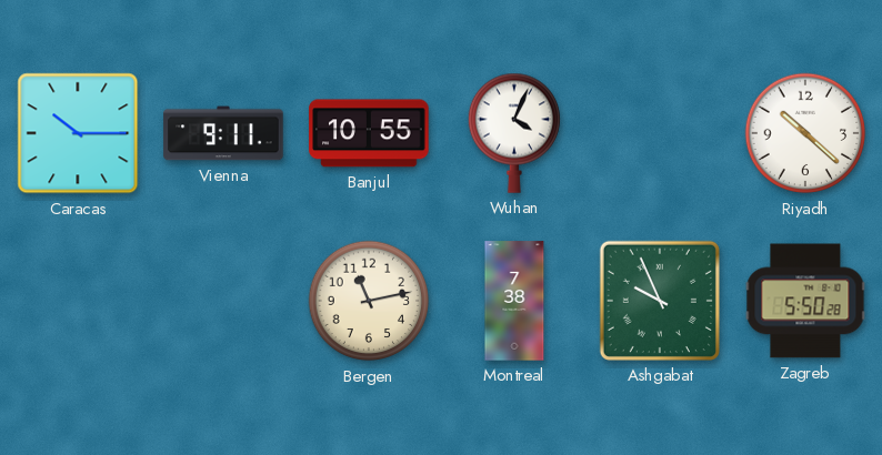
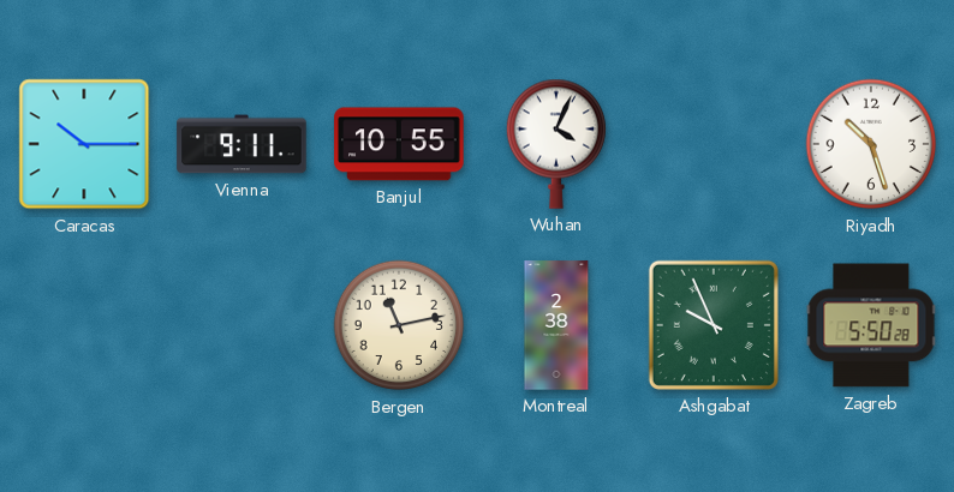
Riyadh: 10:22 -> 10:27
Montreal: 7:38 -> 2:38
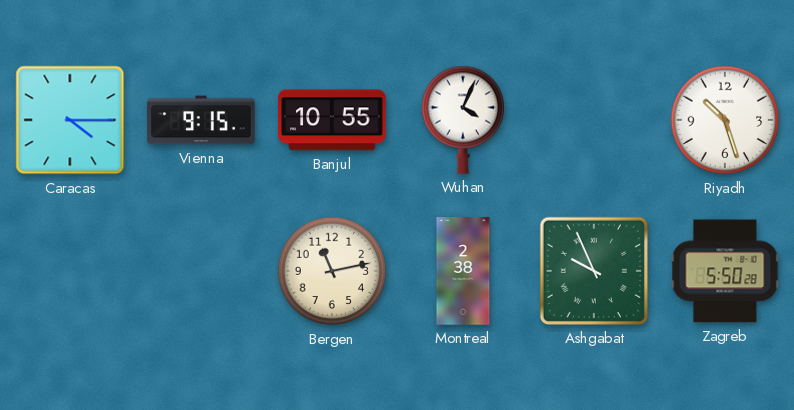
Caracas: 10:15 -> 4:15
Vienna: 9:11 -> 9:15
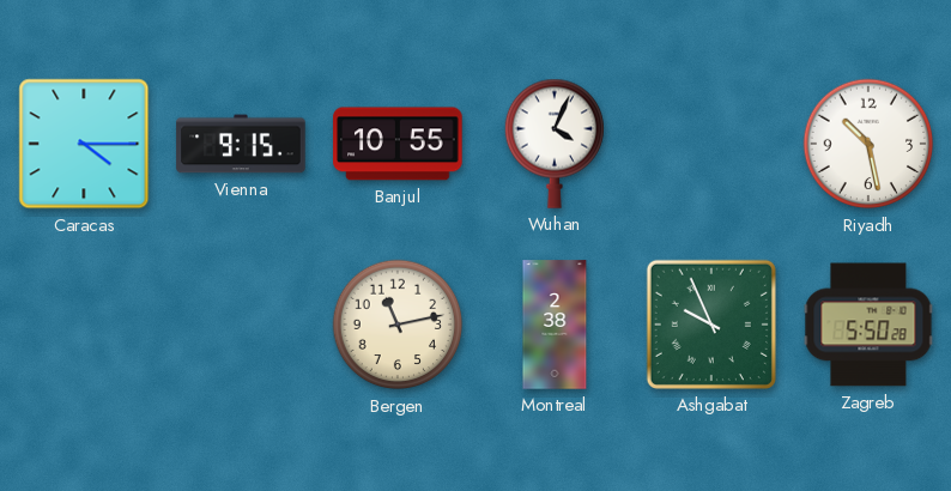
Riyadh: 10:27 -> 10:28
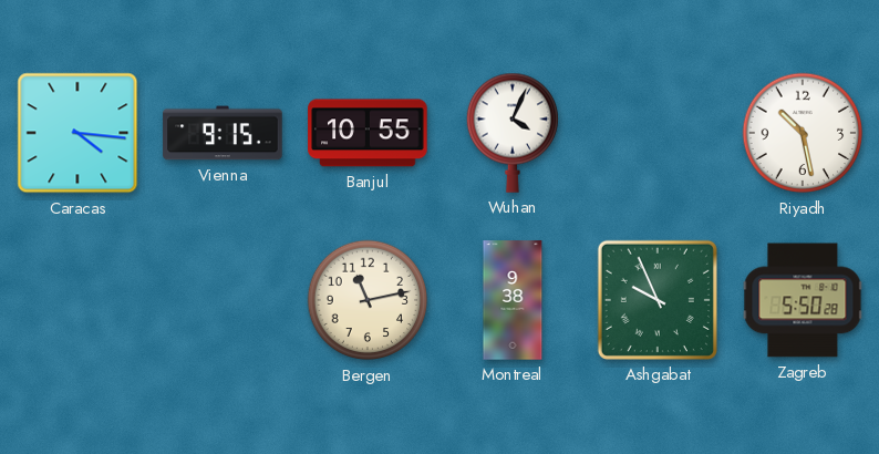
Caracas: 4:15 -> 4:16
Montreal: 2:38 -> 9:38
